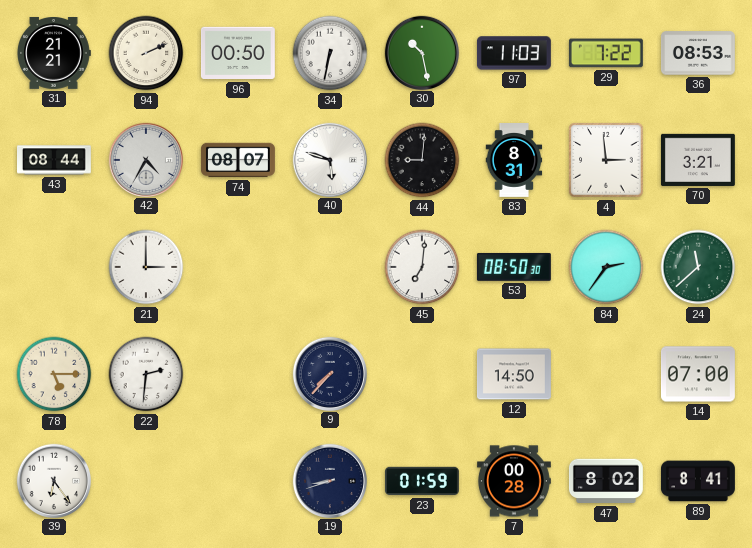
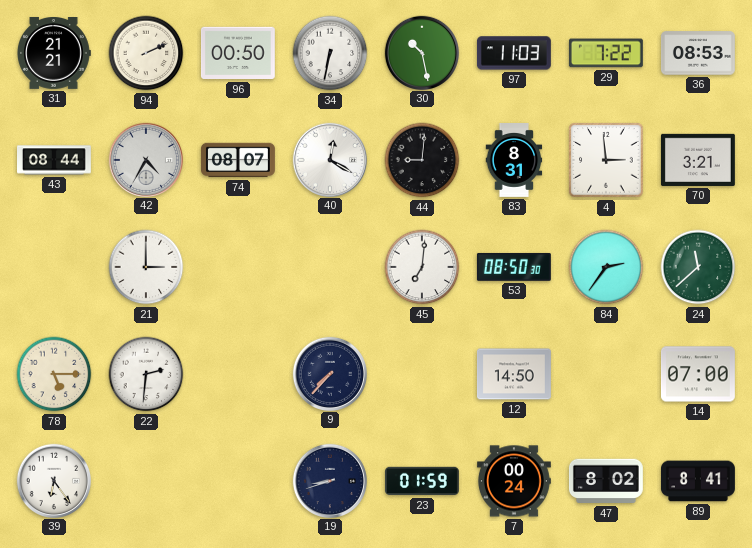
40: 5:48 -> 12:20
7: 00:28 -> 00:24
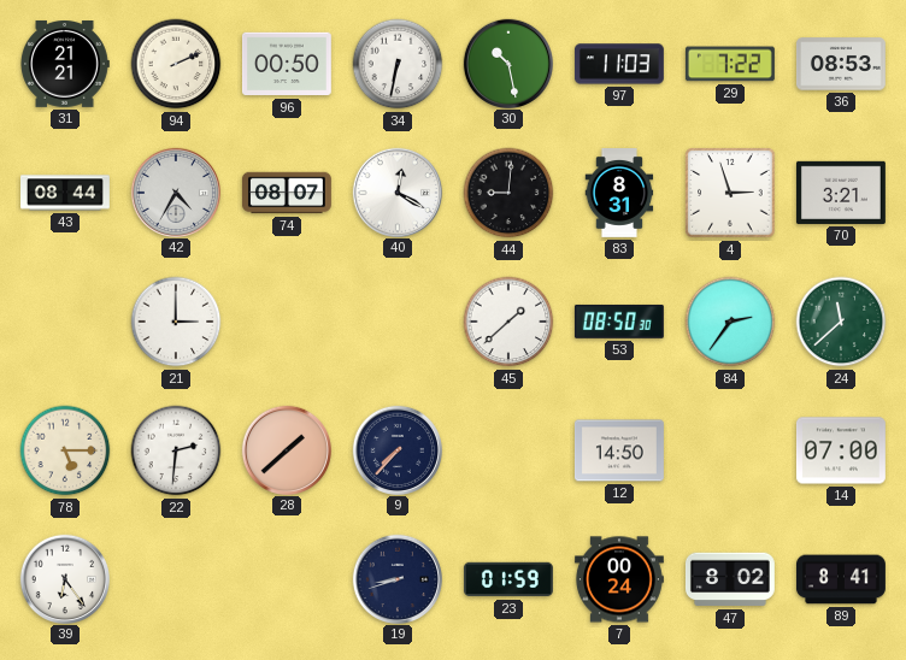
4: 2:59 -> 2:57
45: 7:01 -> 1:38
28: none -> 1:38
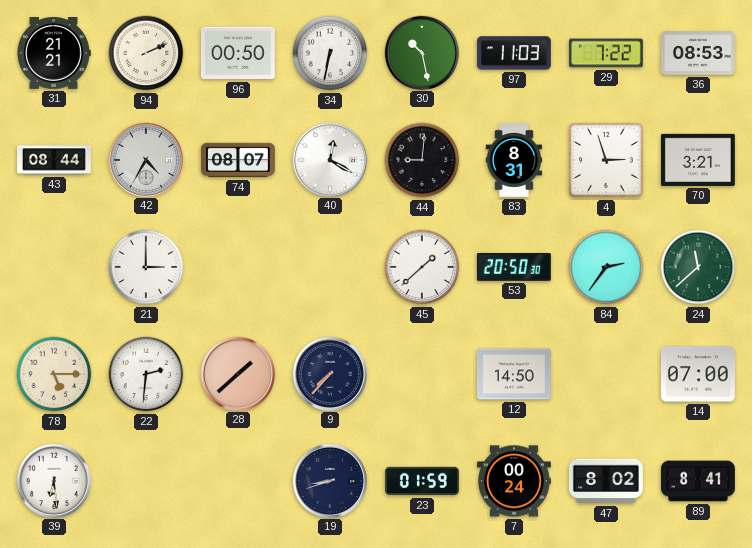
53: 08:50 -> 20:50
39: 6:24 -> 6:29
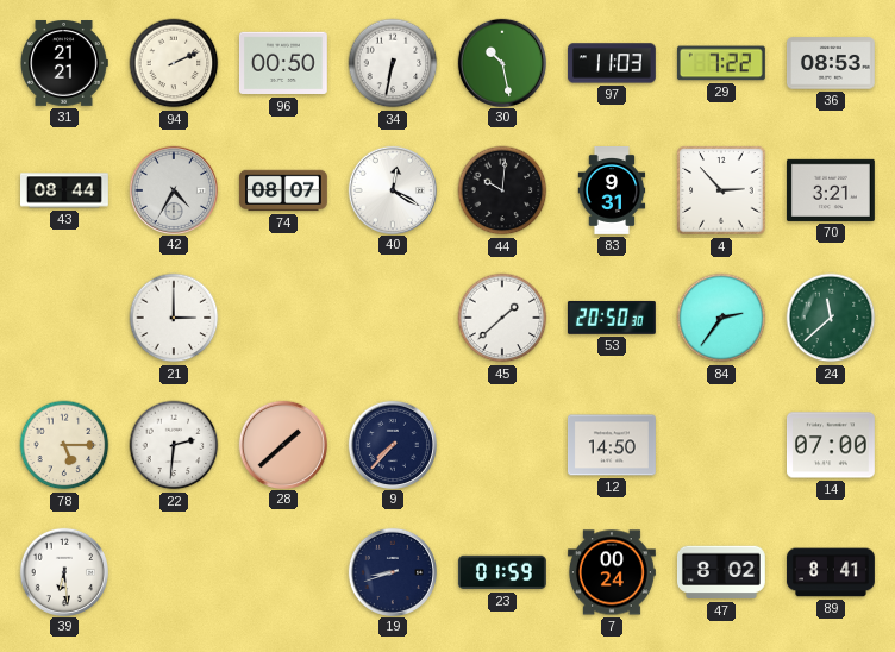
44: 9:01 -> 10:01
83: 8:31 -> 9:31
4: 2:57 -> 2:53
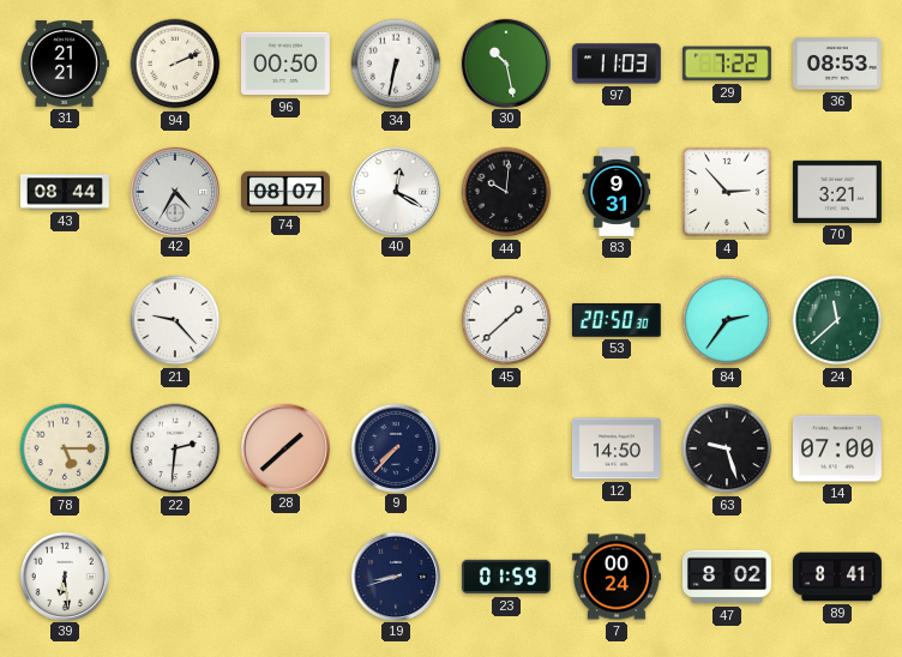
21: 3:00 -> 9:23
63: none -> 9:27
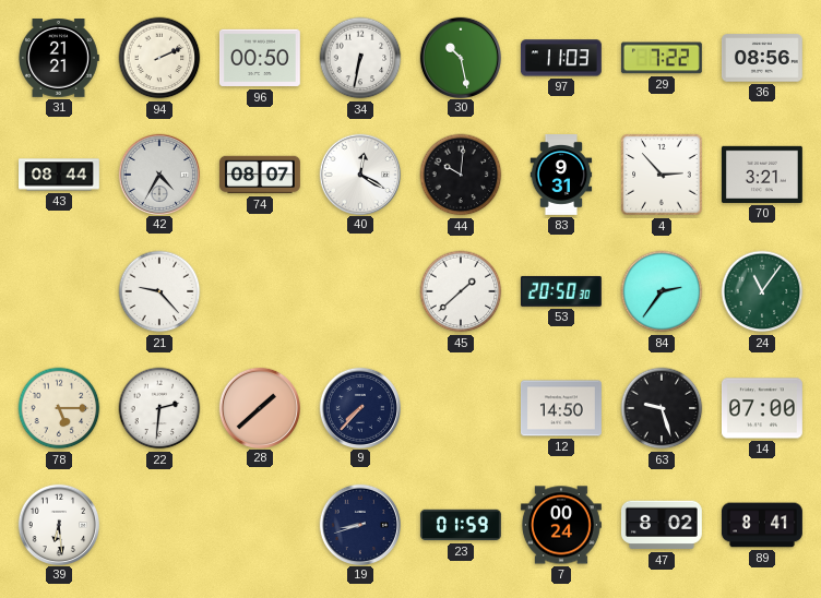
36: 08:53 -> 08:56
24: 11:38 -> 11:06
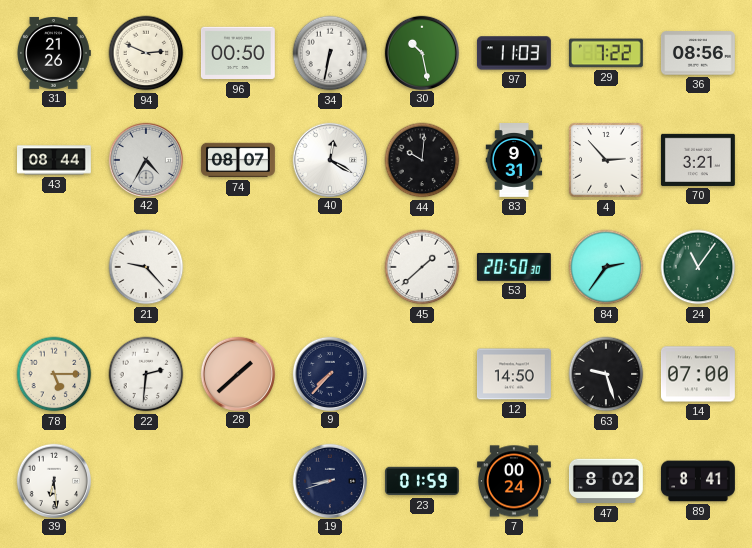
31: 21:21 -> 21:26
94: 2:11 -> 2:49
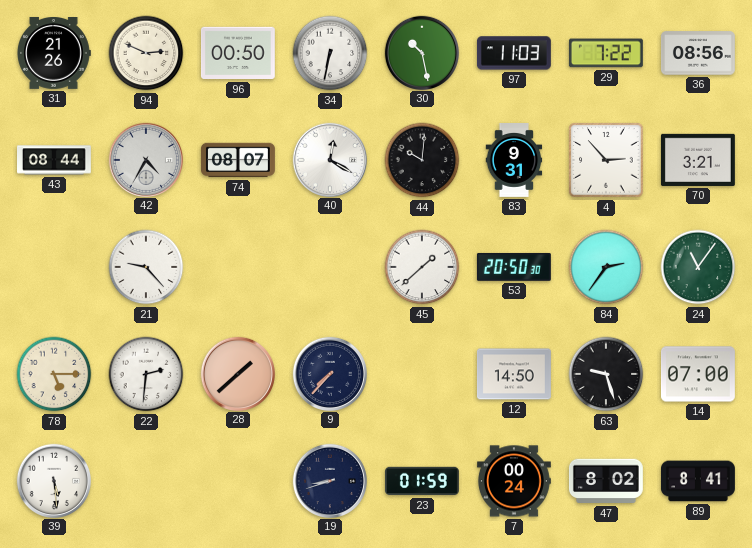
39: 6:29 -> 5:29
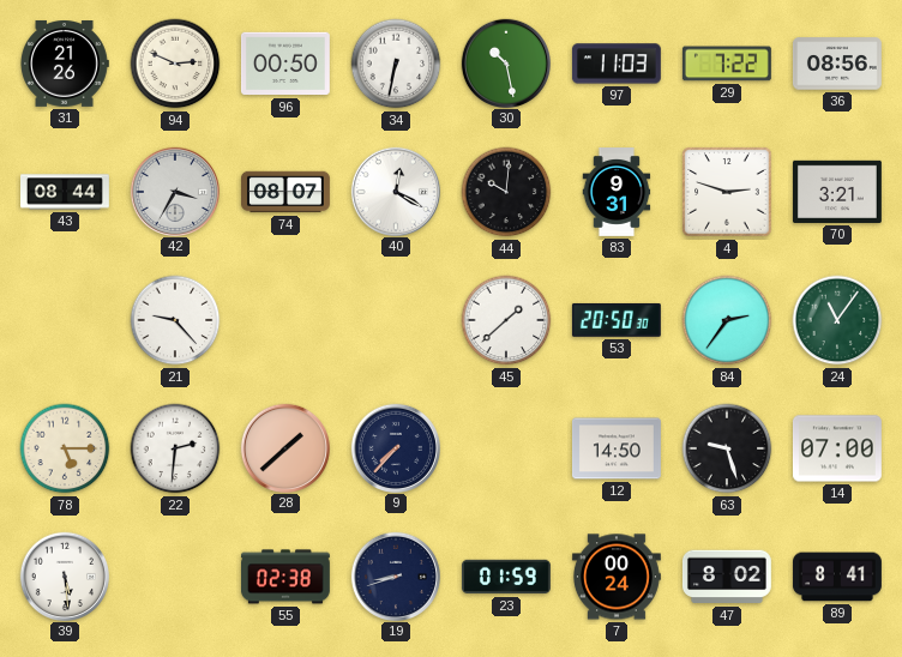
42: 4:35 -> 3:35
4: 2:53 -> 2:48
55: none -> 02:38
